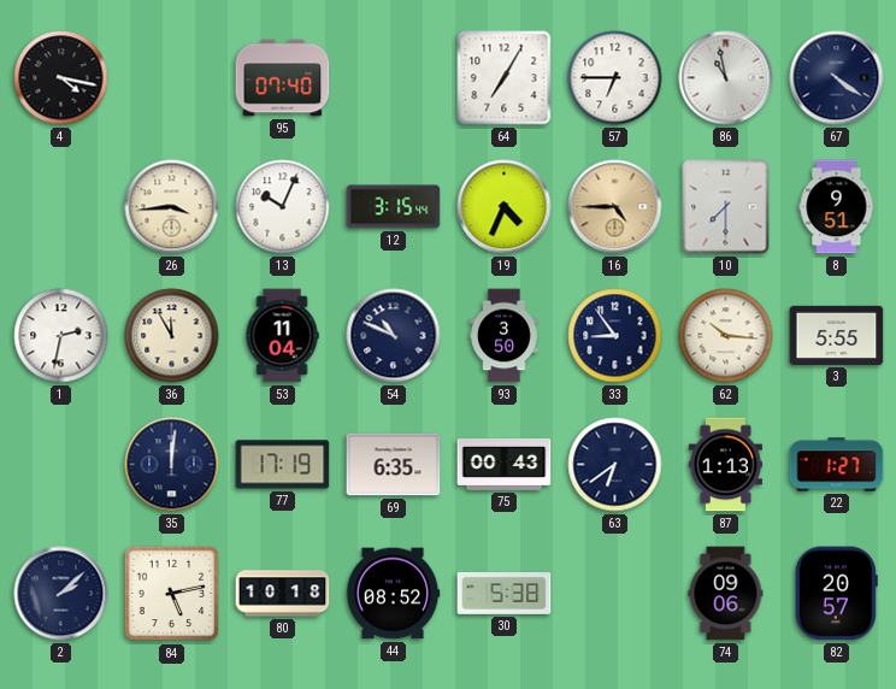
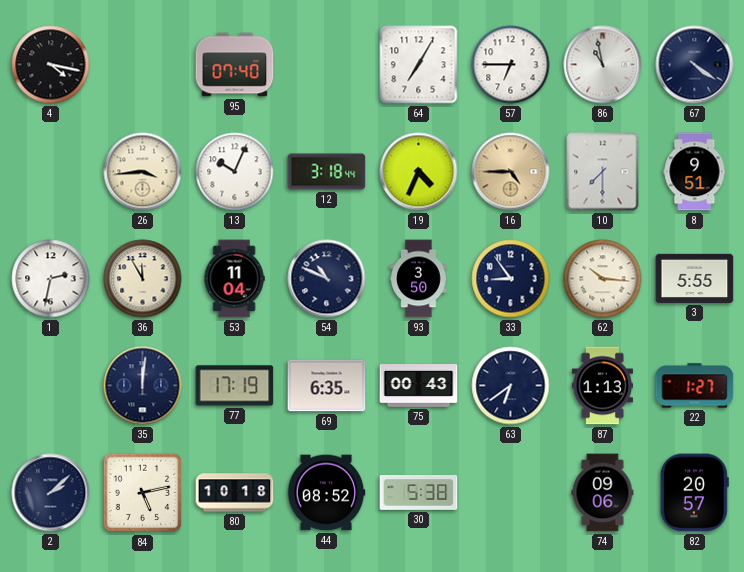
12: 3:15 -> 3:18
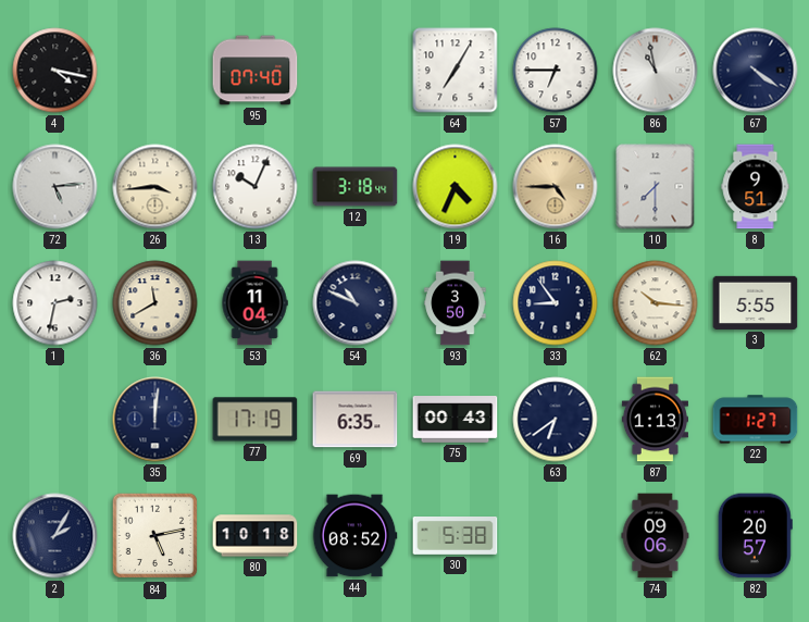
72: none -> 5:14
36: 11:55 -> 11:40
2: 2:08 -> 2:05
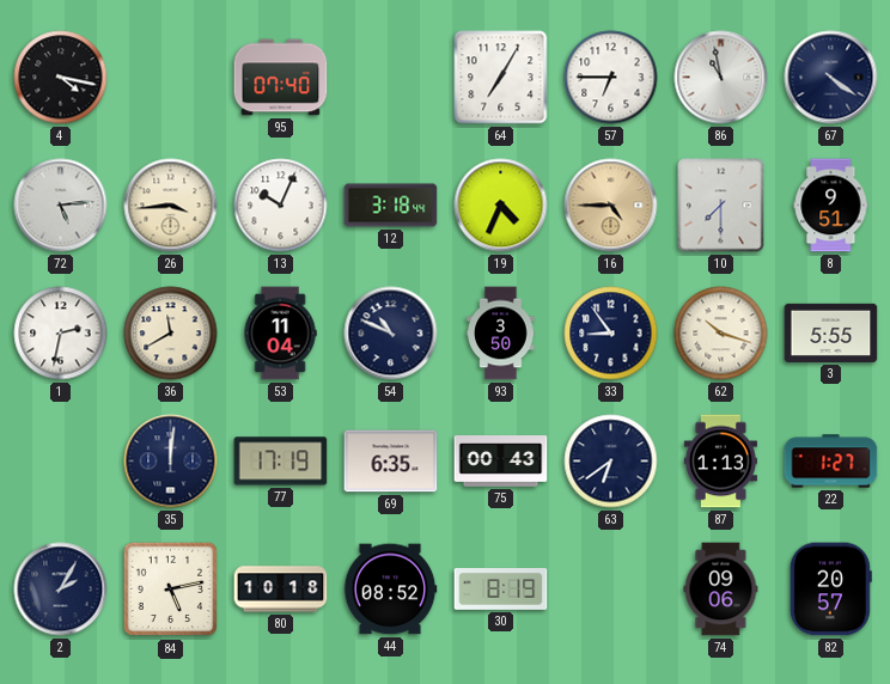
62: 10:16 -> 10:18
30: 5:38 -> 8:19
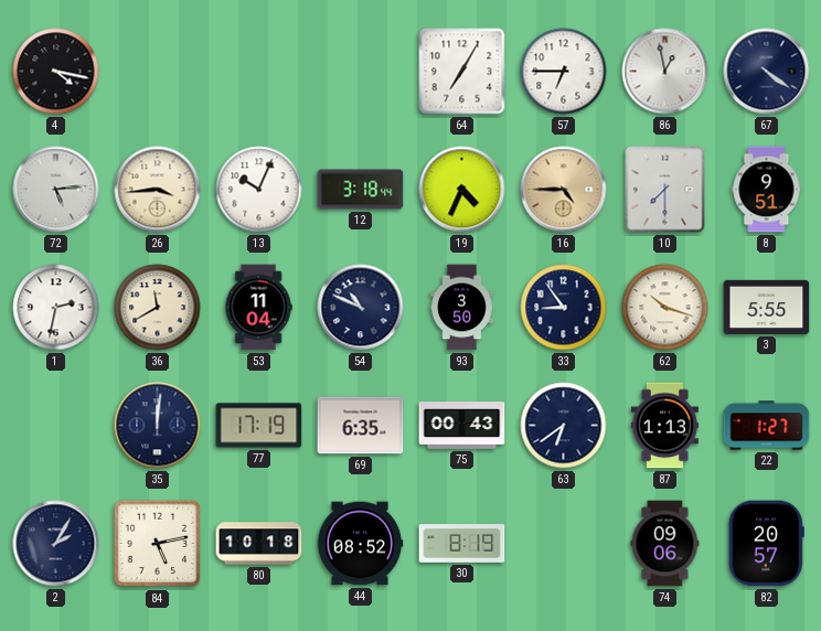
95: 07:40 -> none
86: 10:58 -> 12:58
